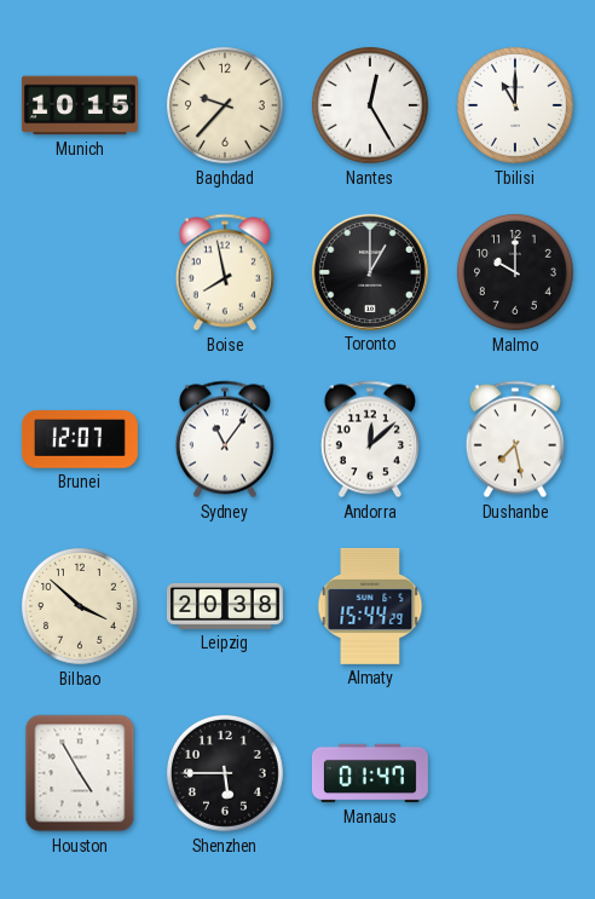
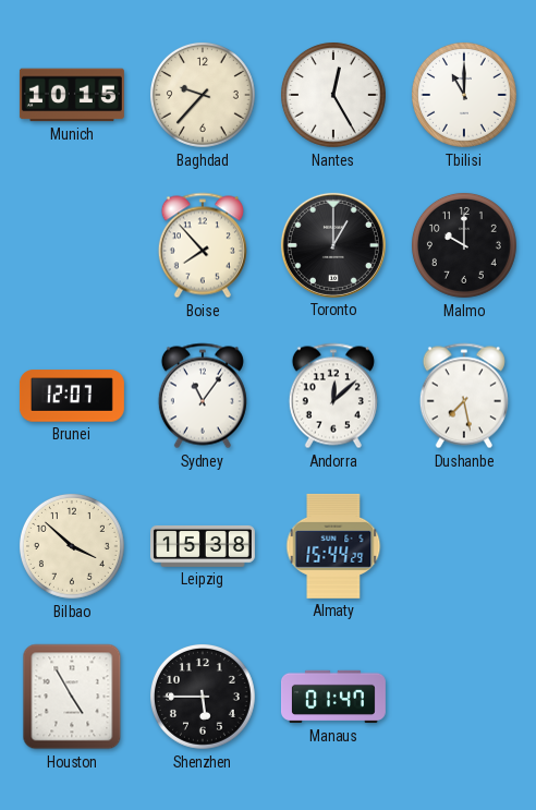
Boise: 7:58 -> 7:53
Leipzig: 20:38 -> 15:38
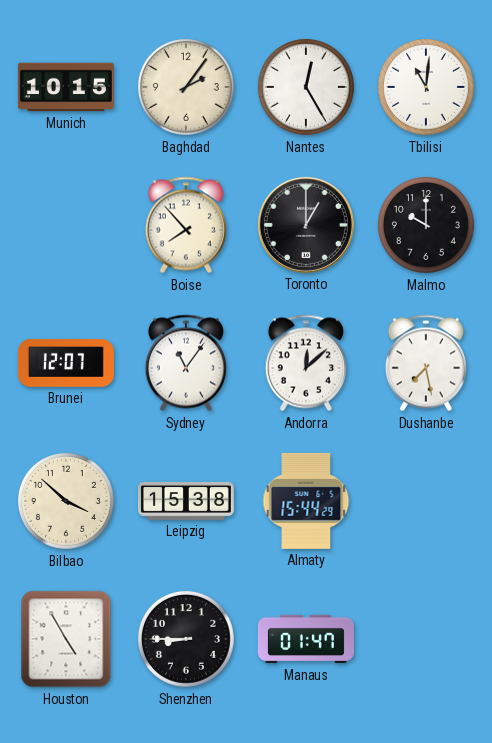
Baghdad: 9:37 -> 2:06
Tbilisi: 11:00 -> 11:01
Shenzhen: 5:45 -> 8:45
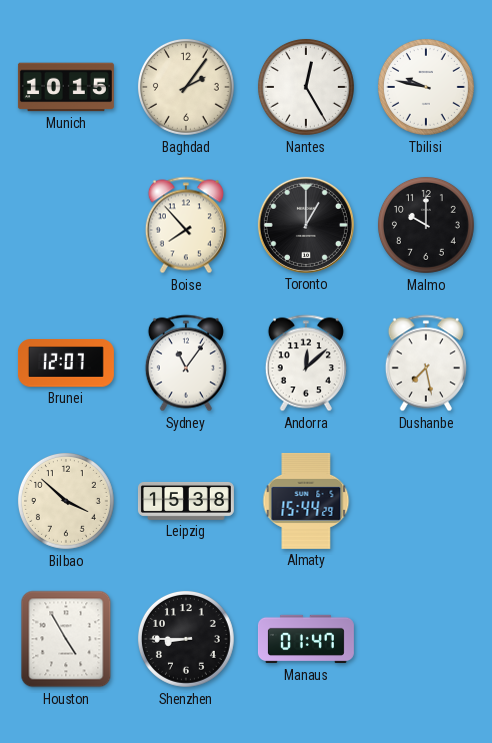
Tbilisi: 11:01 -> 9:47
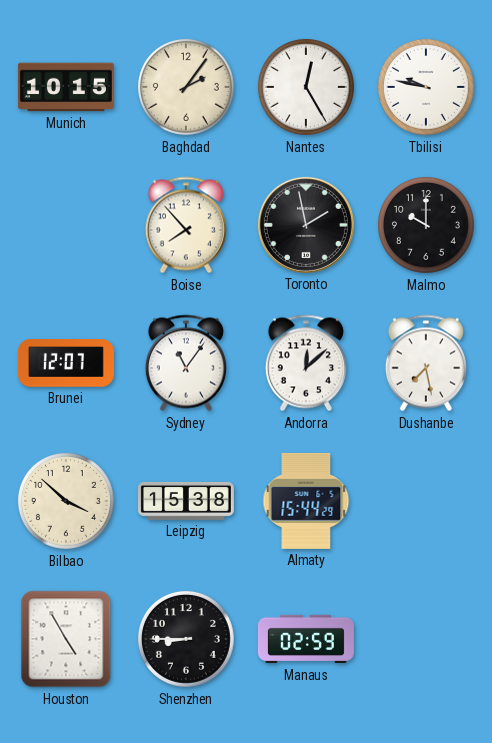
Toronto: 1:00 -> 1:58
Manaus: 01:47 -> 02:59
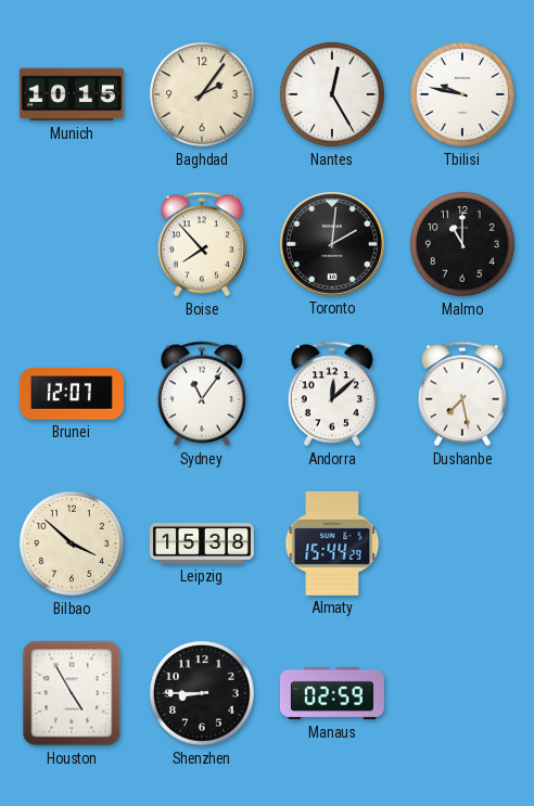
Toronto: 1:58 -> 2:01
Malmo: 10:00 -> 11:00
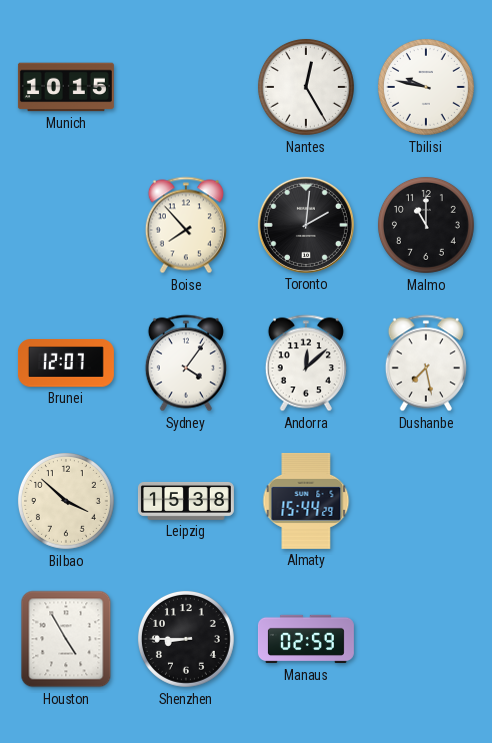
Baghdad: 2:06 -> none
Sydney: 11:06 -> 4:06
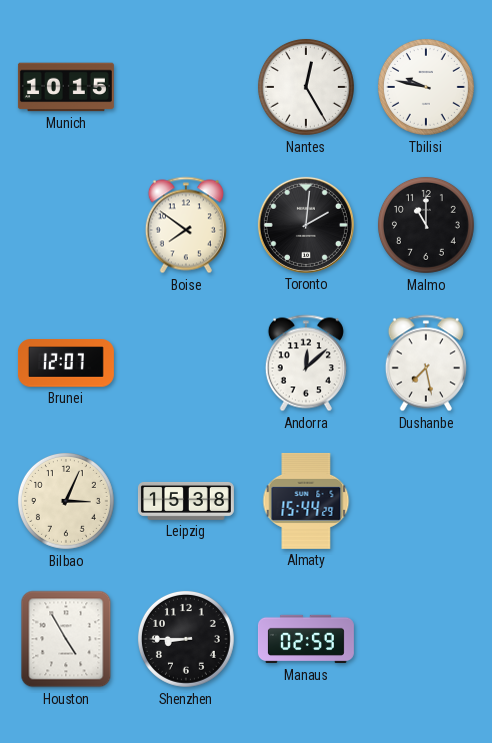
Boise: 7:53 -> 7:51
Sydney: 4:06 -> none
Bilbao: 3:52 -> 3:04
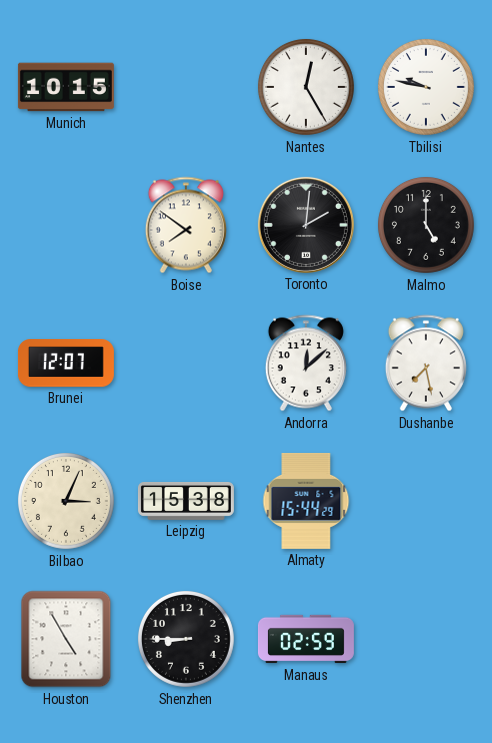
Malmo: 11:00 -> 5:00
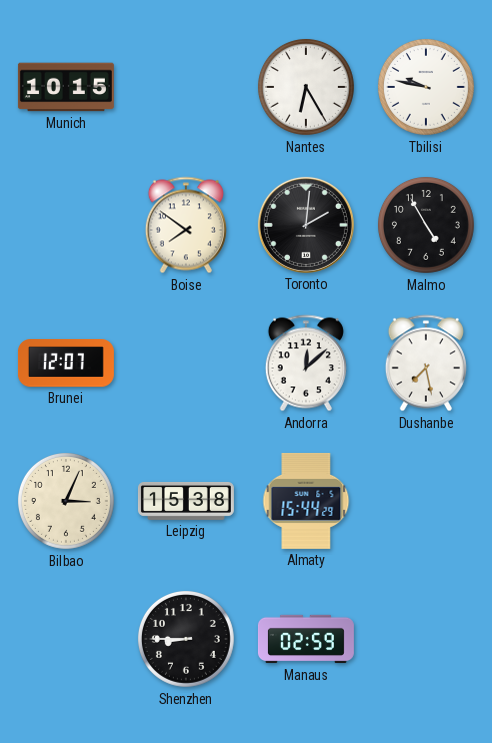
Nantes: 12:25 -> 6:25
Malmo: 5:00 -> 4:55
Houston: 4:55 -> none
